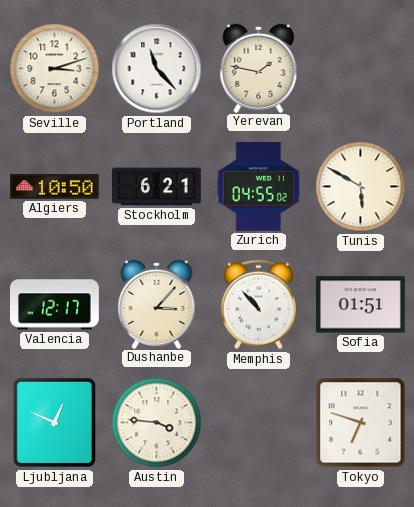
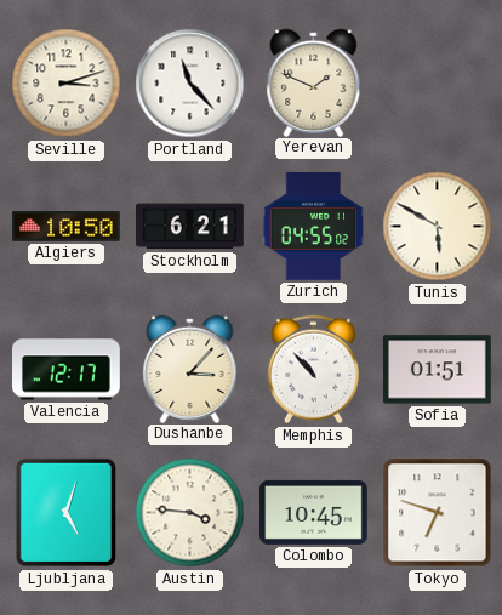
Yerevan: 1:47 -> 1:49
Ljubljana: 12:49 -> 5:03
Colombo: none -> 10:45
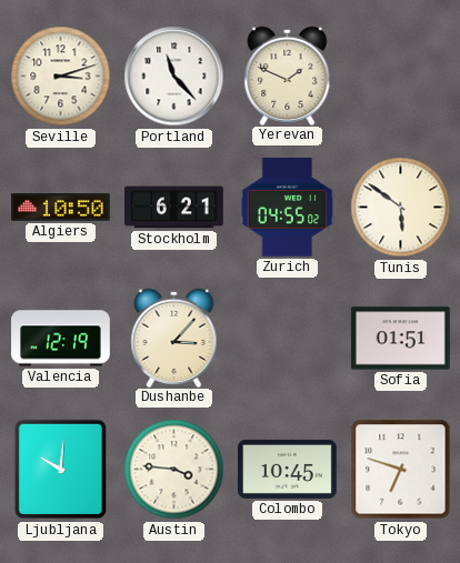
Tunis: 5:50 -> 5:51
Valencia: 12:17 -> 12:19
Memphis: 10:53 -> none
Ljubljana: 5:03 -> 10:01
